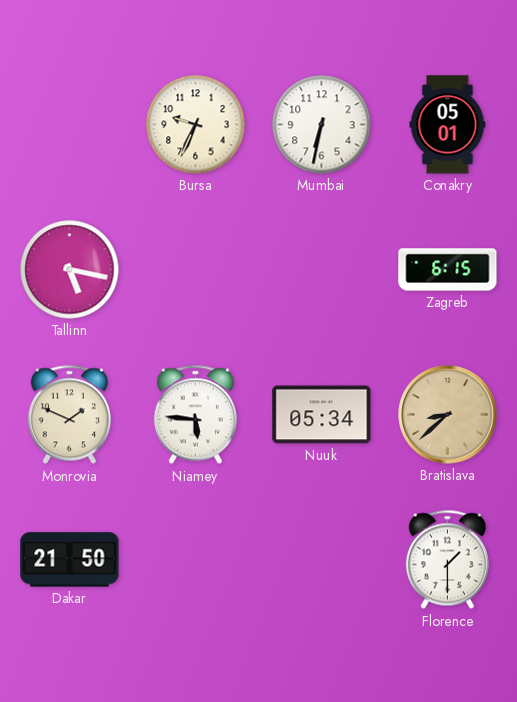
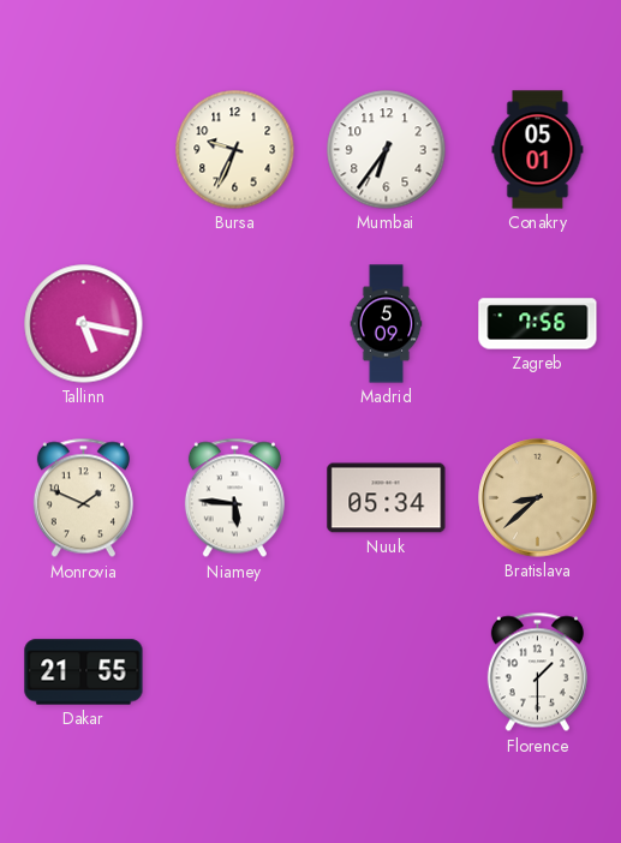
Mumbai: 6:32 -> 6:36
Madrid: none -> 5:09
Zagreb: 6:15 -> 7:56
Dakar: 21:50 -> 21:55
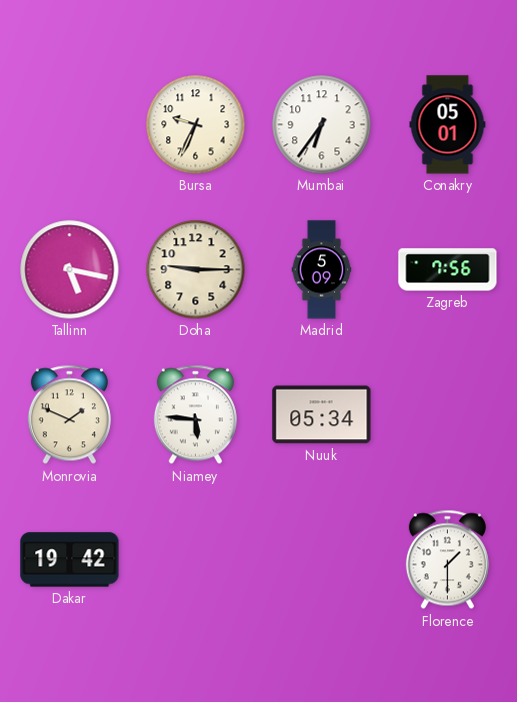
Doha: none -> 9:15
Bratislava: 8:38 -> none
Dakar: 21:55 -> 19:42
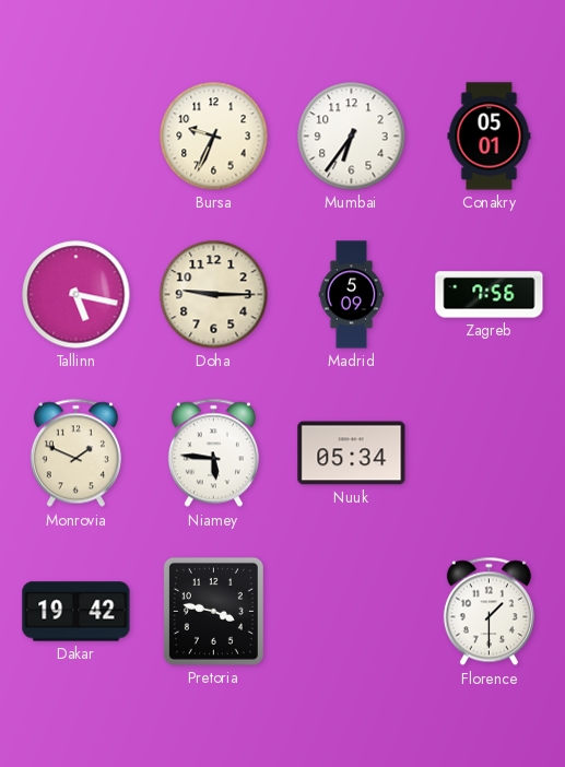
Pretoria: none -> 3:47
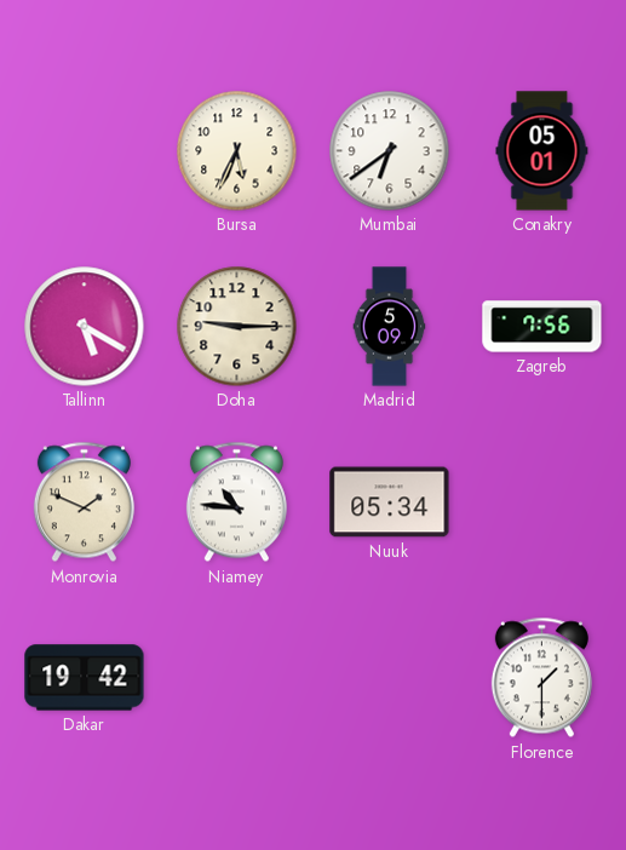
Bursa: 9:34 -> 5:34
Mumbai: 6:36 -> 6:39
Tallinn: 5:17 -> 5:20
Niamey: 5:46 -> 10:46
Pretoria: 3:47 -> none
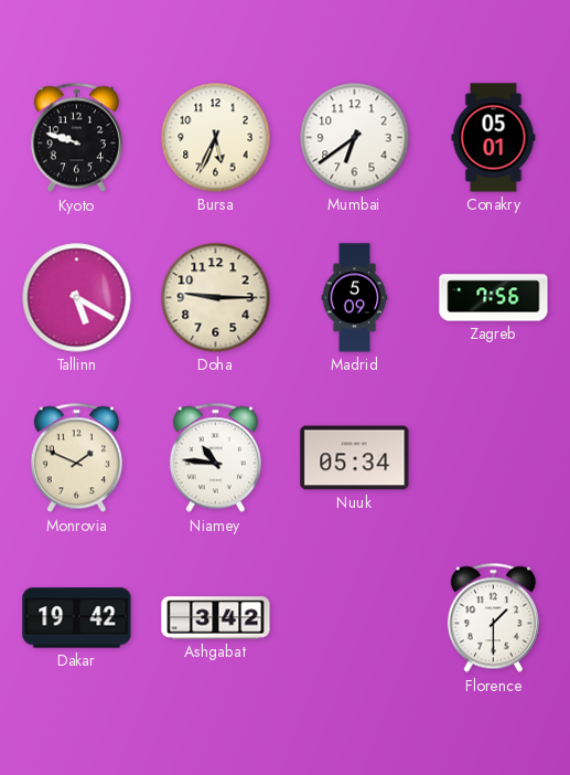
Kyoto: none -> 9:48
Ashgabat: none -> 3:42
